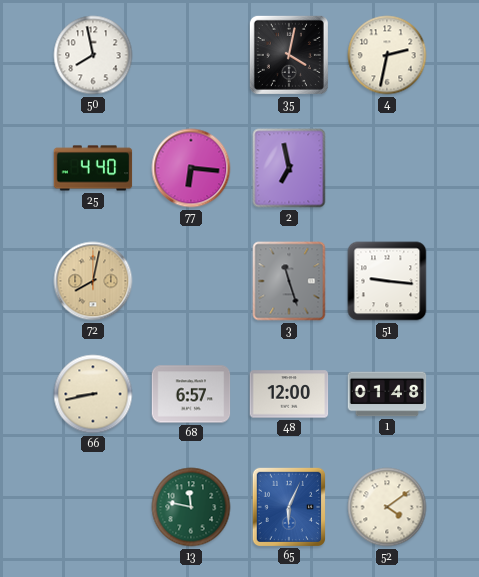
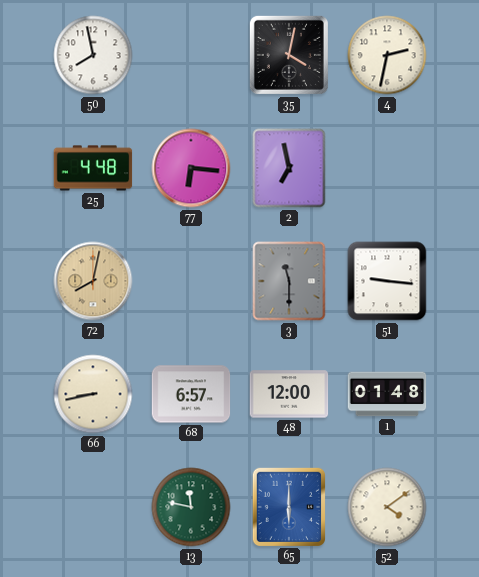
25: 4:40 -> 4:48
3: 11:27 -> 11:30
65: 6:04 -> 6:00
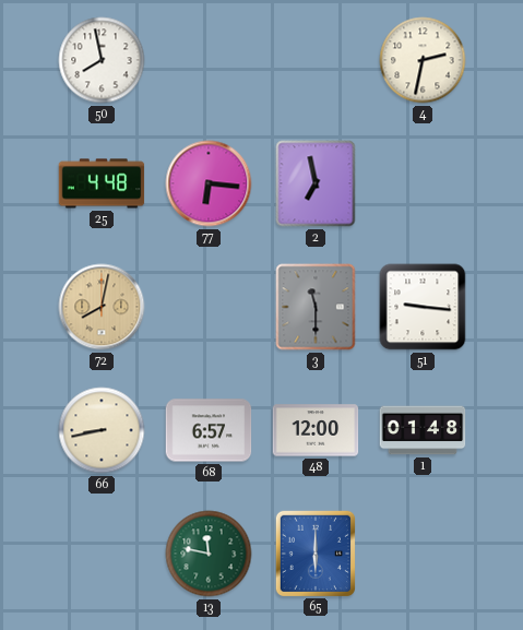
35: 4:02 -> none
52: 4:09 -> none
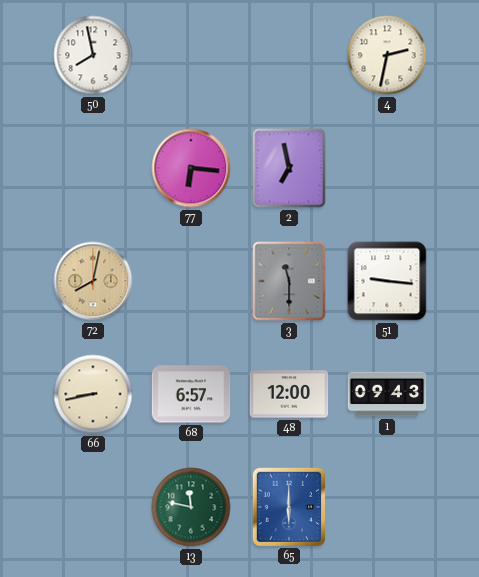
25: 4:48 -> none
1: 01:48 -> 09:43
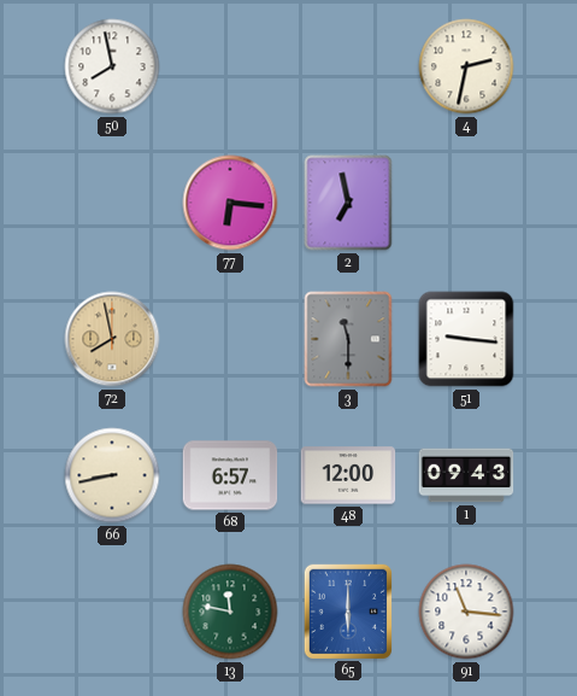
72: 8:02 -> 7:58
91: none -> 11:16
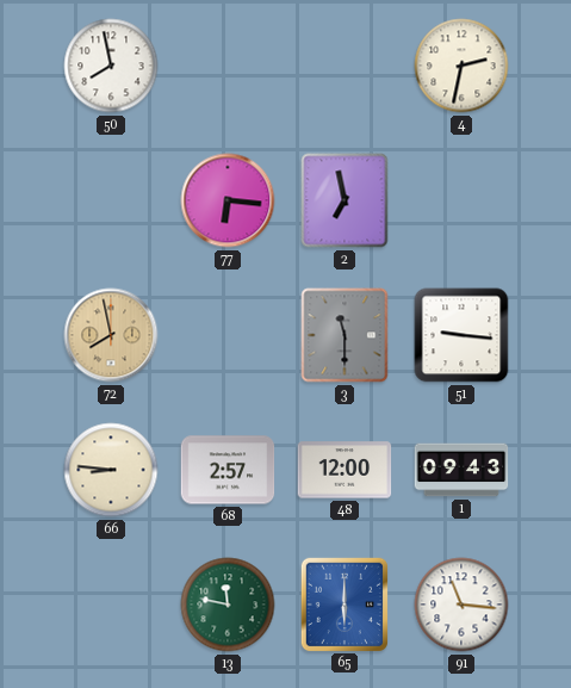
66: 8:43 -> 8:46
68: 6:57 -> 2:57
